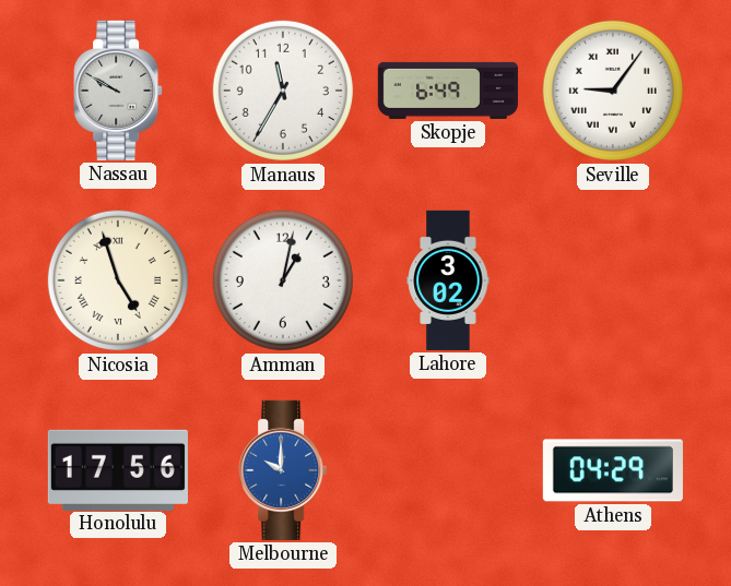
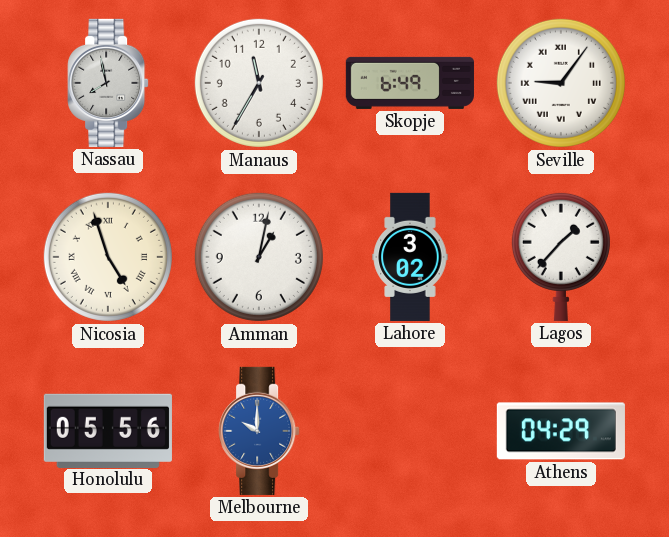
Nassau: 9:50 -> 7:58
Lagos: none -> 1:37
Honolulu: 17:56 -> 05:56
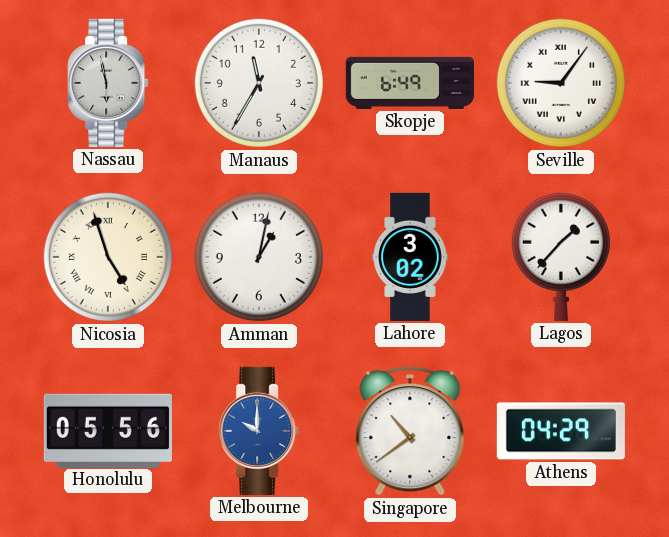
Nassau: 7:58 -> 5:58
Singapore: none -> 10:39
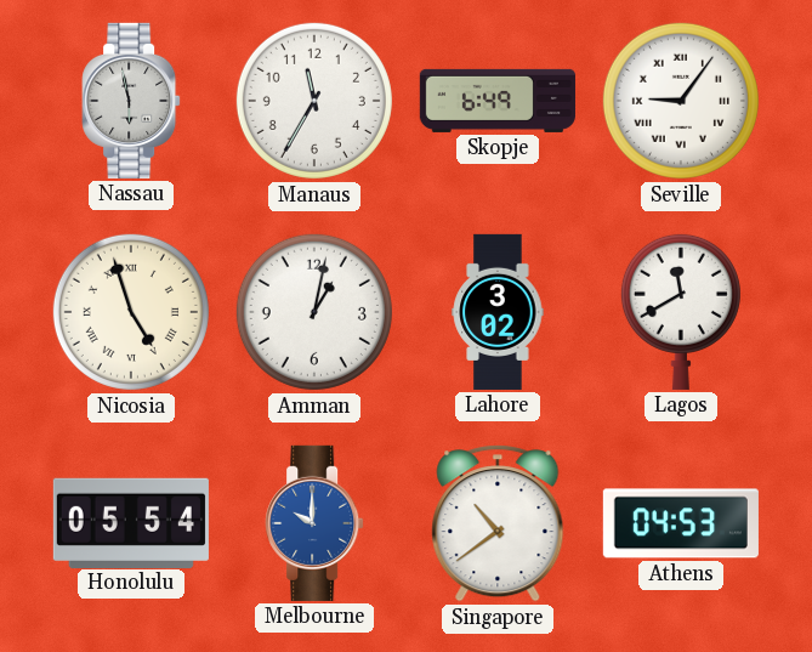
Lagos: 1:37 -> 11:40
Honolulu: 05:56 -> 05:54
Athens: 04:29 -> 04:53
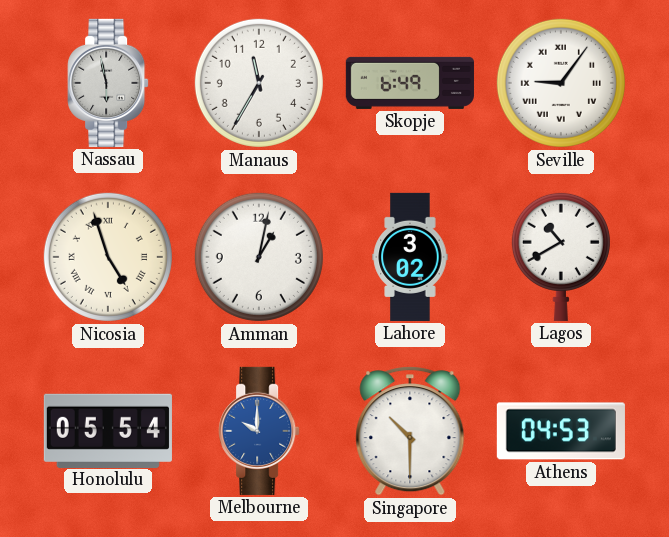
Lagos: 11:40 -> 10:40
Singapore: 10:39 -> 10:30
